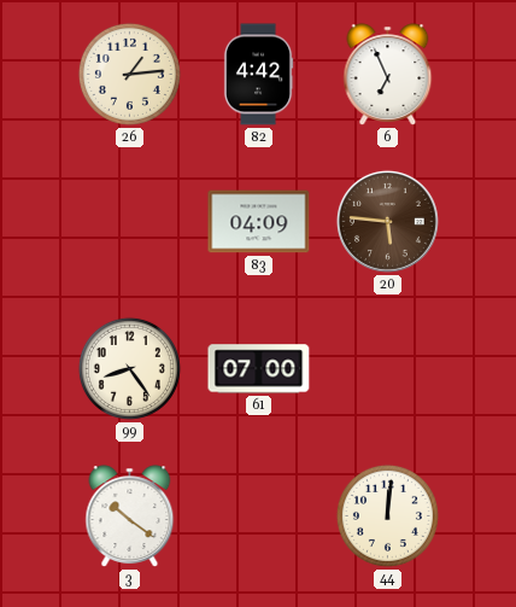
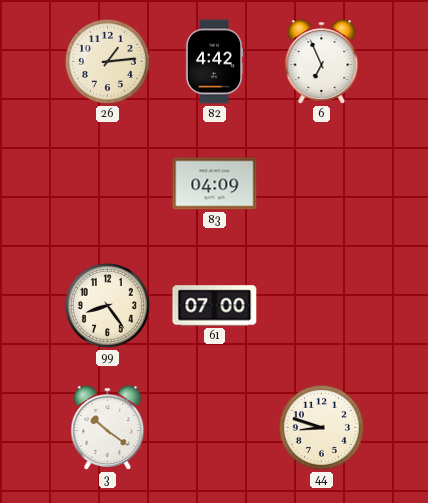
20: 5:46 -> none
44: 12:01 -> 8:48
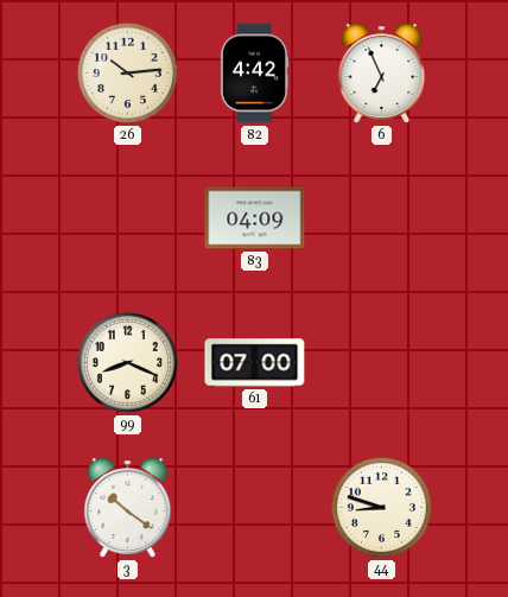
26: 1:14 -> 10:14
99: 8:24 -> 8:19
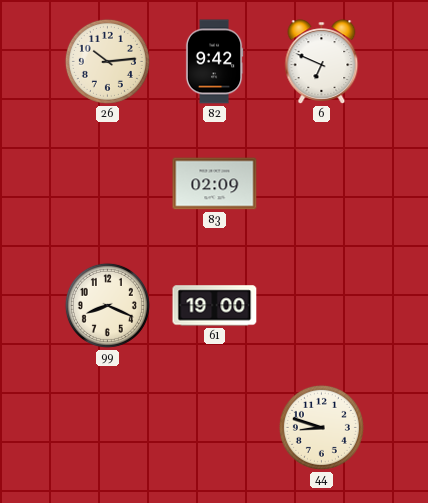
82: 4:42 -> 9:42
6: 6:56 -> 6:49
83: 04:09 -> 02:09
61: 07:00 -> 19:00
3: 10:21 -> none
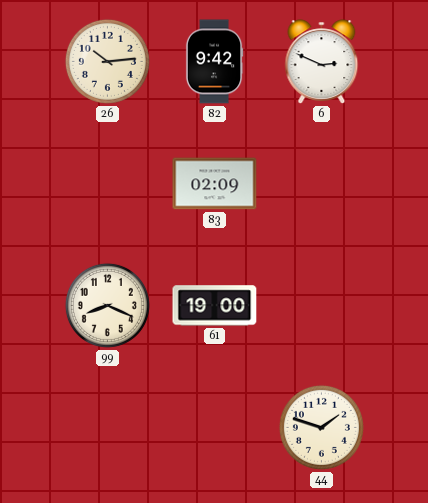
6: 6:49 -> 2:49
44: 8:48 -> 1:48
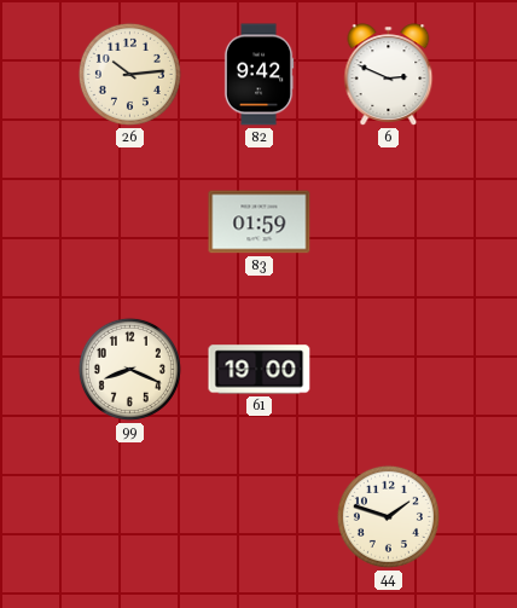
83: 02:09 -> 01:59
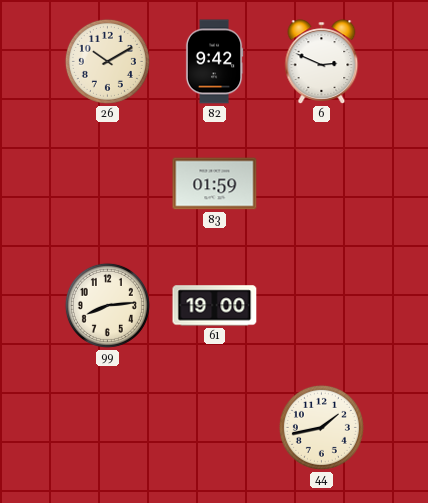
26: 10:14 -> 10:10
99: 8:19 -> 8:14
44: 1:48 -> 1:43
